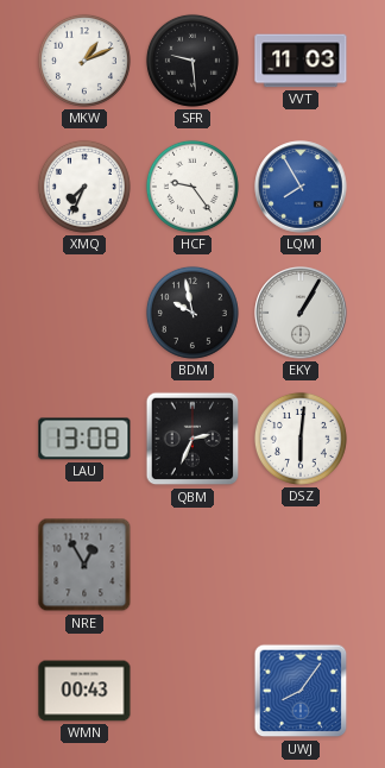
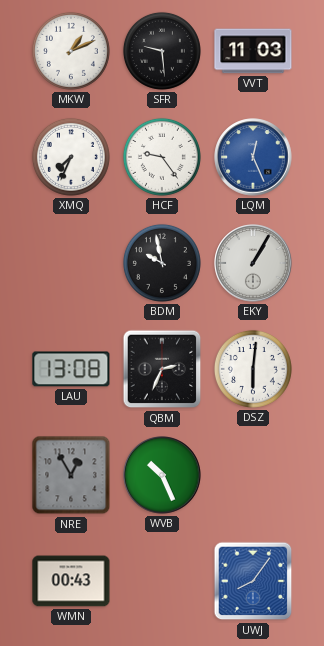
LQM: 7:55 -> 12:26
WVB: none -> 10:26
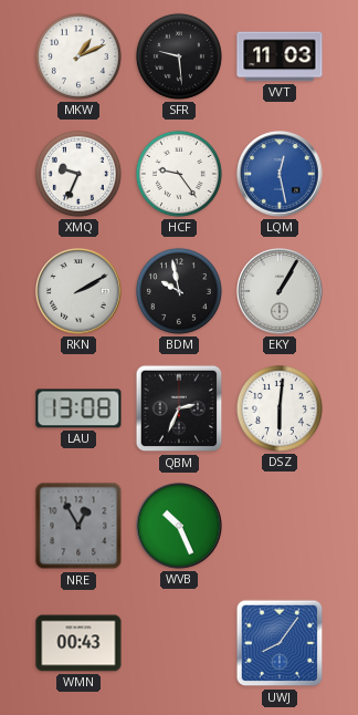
XMQ: 7:34 -> 9:34
LQM: 12:26 -> 12:28
RKN: none -> 2:10
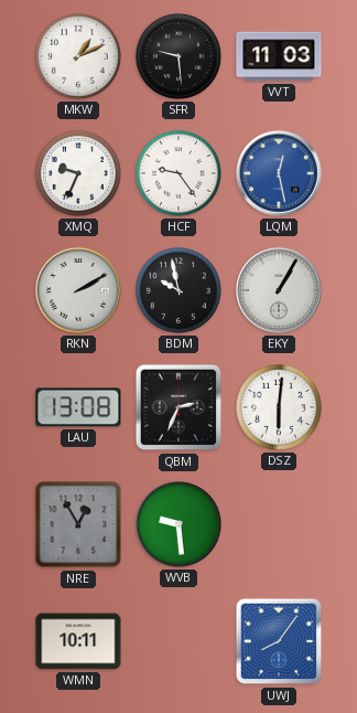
WVB: 10:26 -> 9:29
WMN: 00:43 -> 10:11
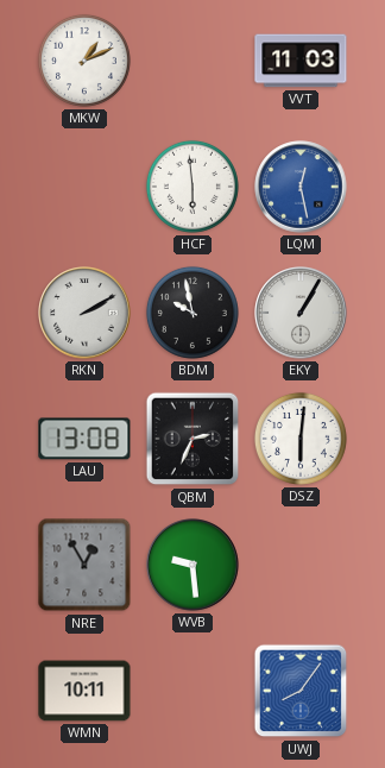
SFR: 9:29 -> none
XMQ: 9:34 -> none
HCF: 9:24 -> 5:59
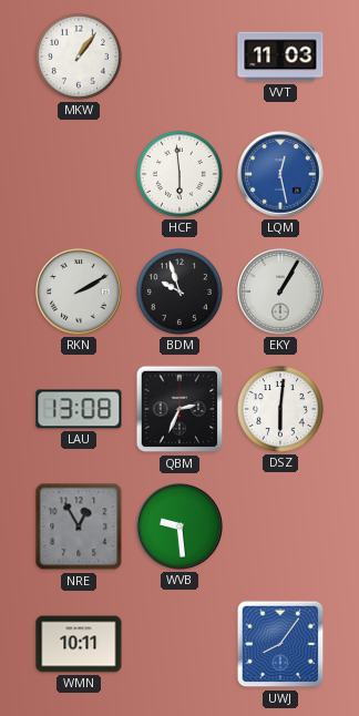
MKW: 1:11 -> 1:06
BDM: 9:58 -> 9:57
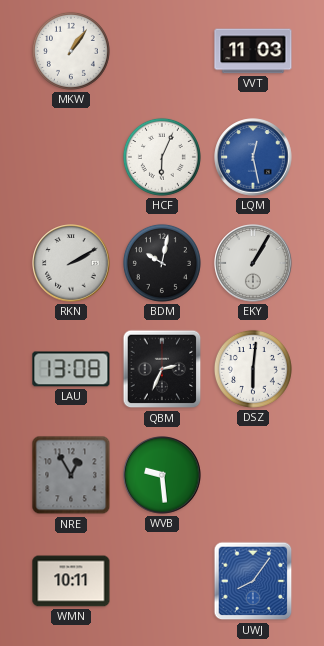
HCF: 5:59 -> 6:04
BDM: 9:57 -> 10:02
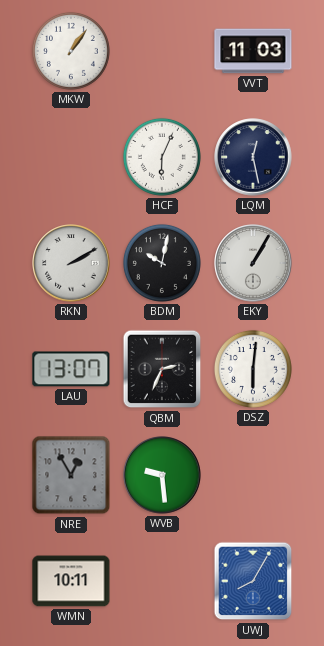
LQM dial: blue -> navy
LAU: 13:08 -> 13:07
UWJ: 8:06 -> 8:05
